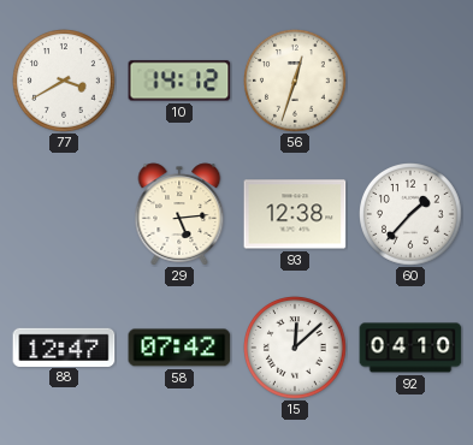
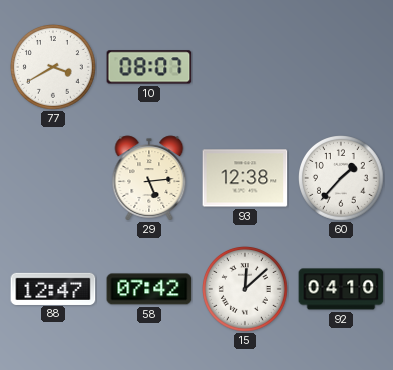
10: 14:12 -> 08:07
56: 12:33 -> none
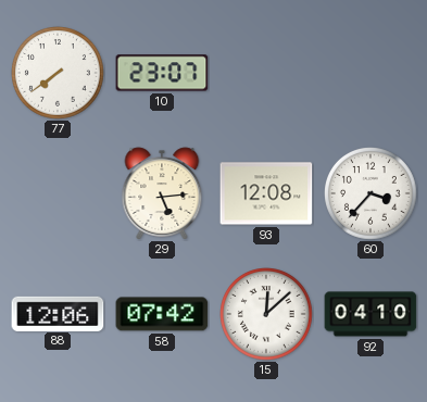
77: 3:40 -> 7:39
10: 08:07 -> 23:07
93: 12:38 -> 12:08
60: 1:37 -> 3:37
88: 12:47 -> 12:06
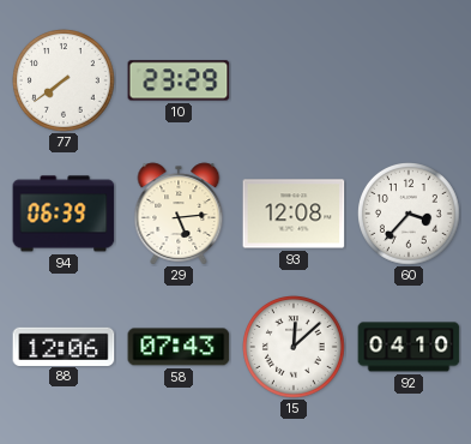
10: 23:07 -> 23:29
94: none -> 06:39
58: 07:42 -> 07:43
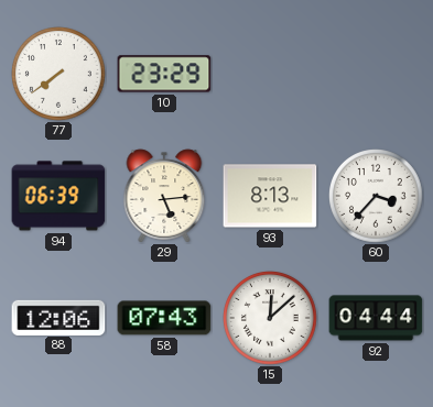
93: 12:08 -> 8:13
92: 04:10 -> 04:44
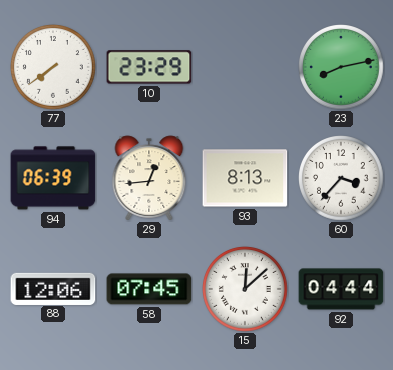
23: none -> 8:13
29: 5:14 -> 12:44
58: 07:43 -> 07:45
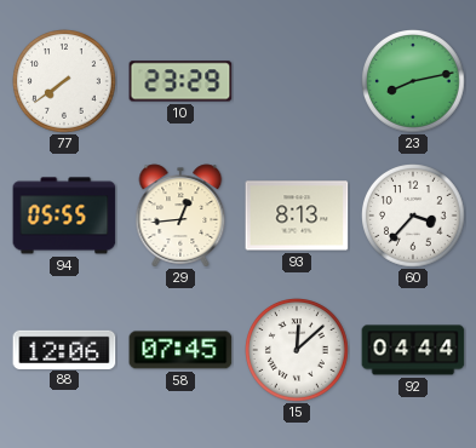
94: 06:39 -> 05:55
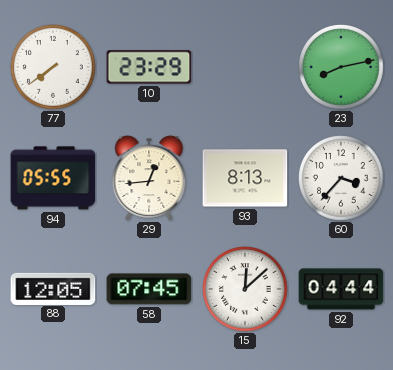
88: 12:06 -> 12:05
